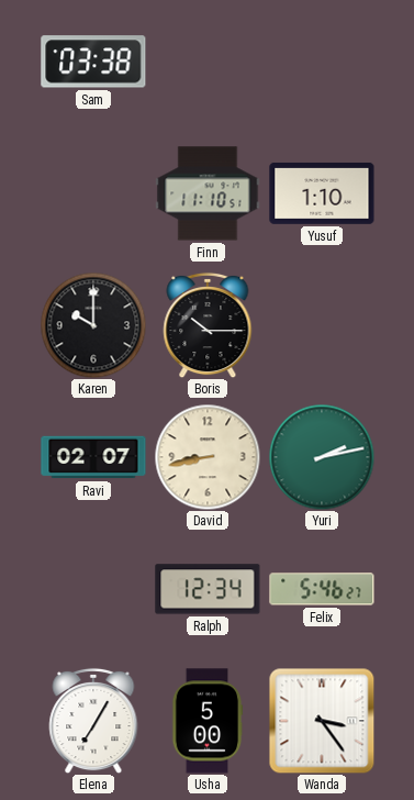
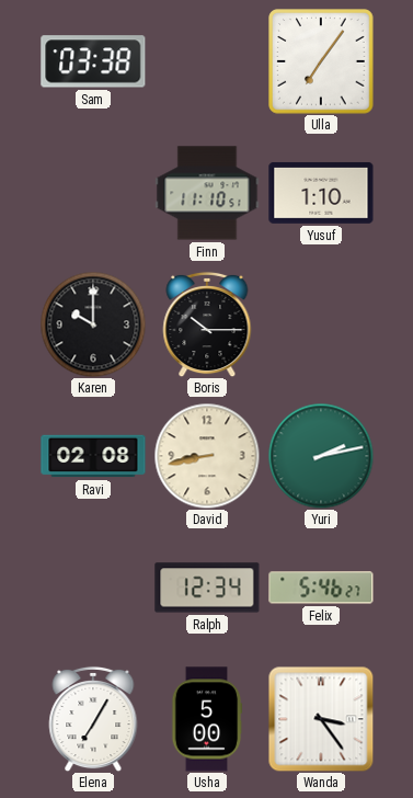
Ulla: none -> 7:06
Ravi: 02:07 -> 02:08
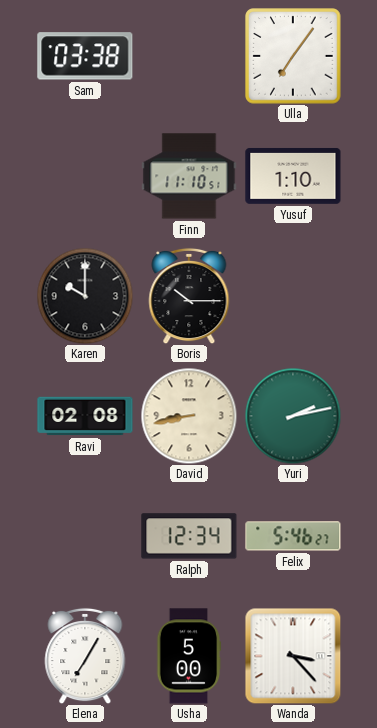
Wanda: 3:24 -> 3:23
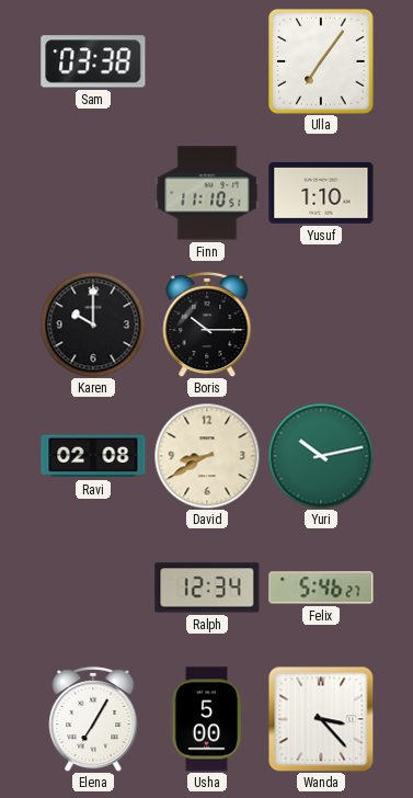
David: 8:43 -> 8:40
Yuri: 2:13 -> 10:13
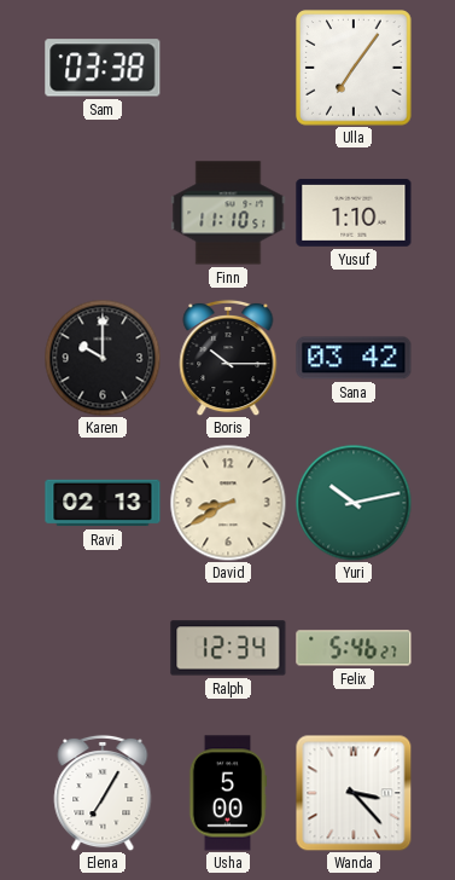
Sana: none -> 03:42
Ravi: 02:08 -> 02:13
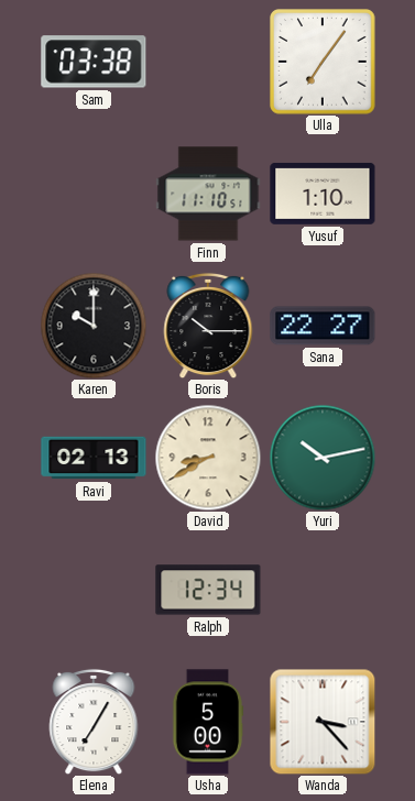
Sana: 03:42 -> 22:27
Felix: 5:46 -> none
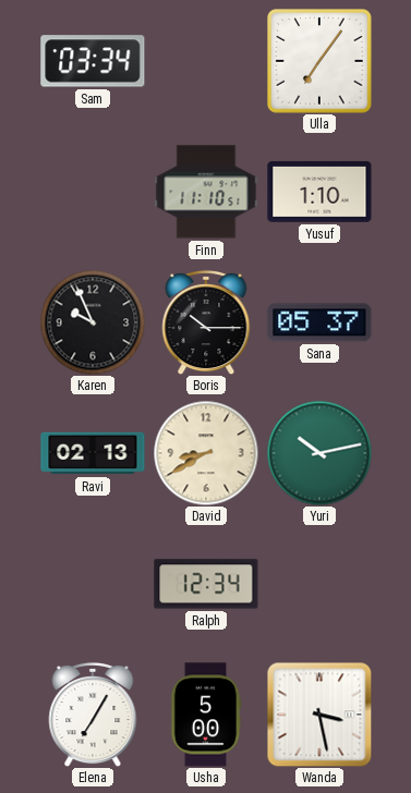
Sam: 03:38 -> 03:34
Karen: 10:00 -> 9:56
Sana: 22:27 -> 05:37
Wanda: 3:23 -> 3:28
